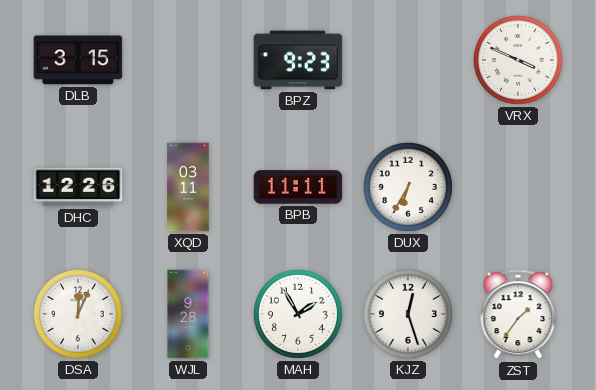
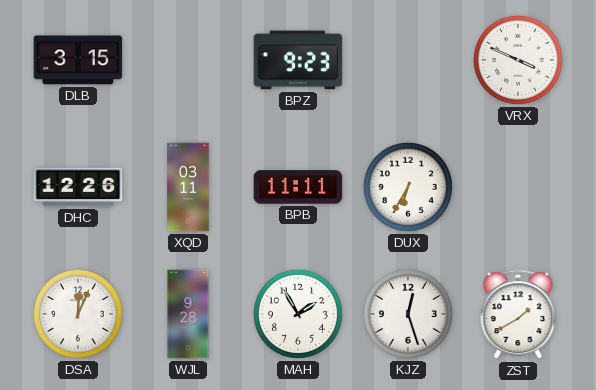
ZST: 1:36 -> 1:40
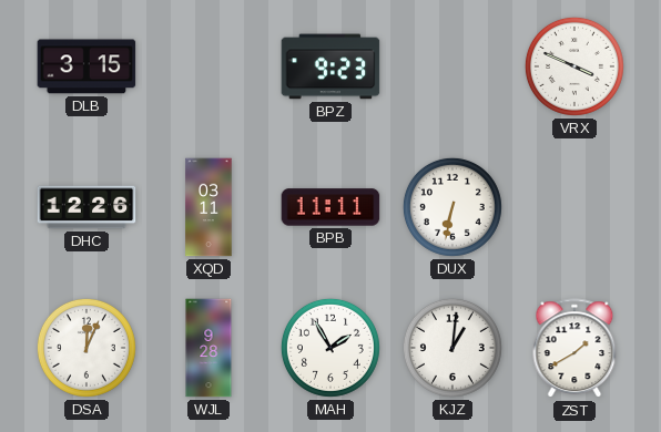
DUX: 6:35 -> 6:32
KJZ: 12:27 -> 1:01
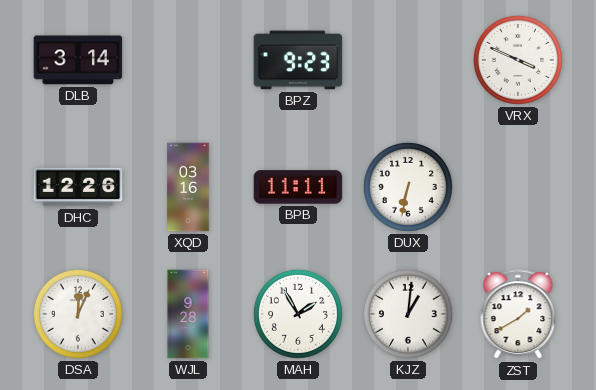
DLB: 3:15 -> 3:14
XQD: 03:11 -> 03:16
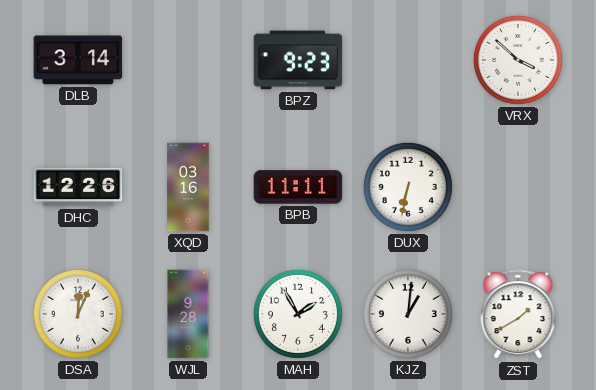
VRX: 3:49 -> 3:52
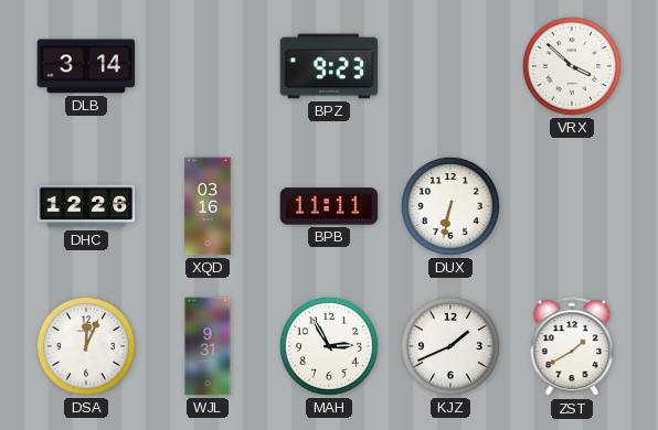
WJL: 9:28 -> 9:31
MAH: 1:55 -> 2:55
KJZ: 1:01 -> 1:41
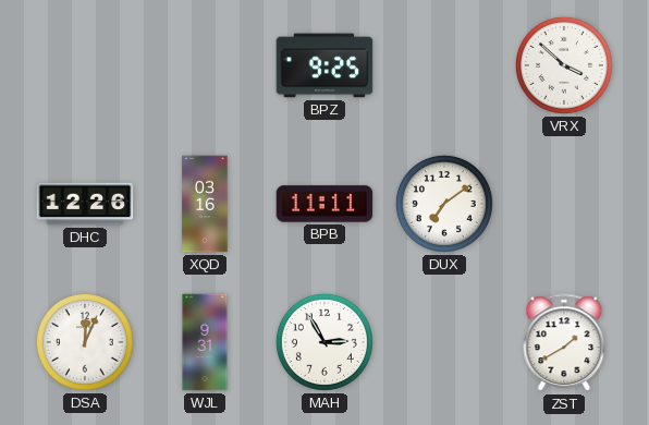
DLB: 3:14 -> none
BPZ: 9:23 -> 9:25
DUX: 6:32 -> 7:09
KJZ: 1:41 -> none
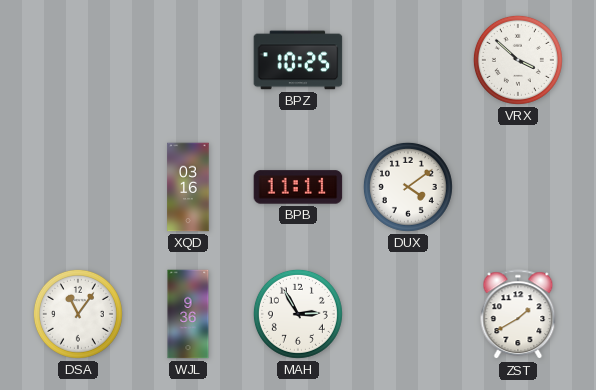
BPZ: 9:25 -> 10:25
DHC: 12:26 -> none
DUX: 7:09 -> 4:09
DSA: 12:04 -> 11:06
WJL: 9:31 -> 9:36
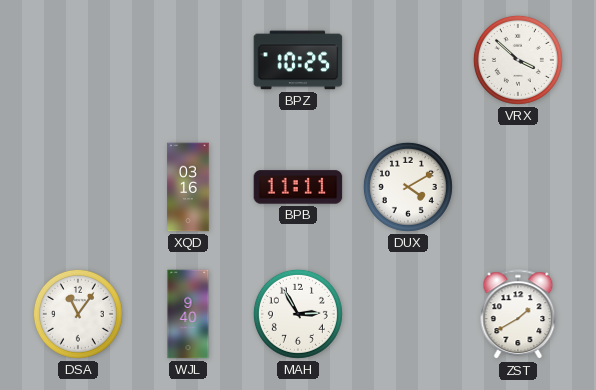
DUX: 4:09 -> 4:10
WJL: 9:36 -> 9:40
